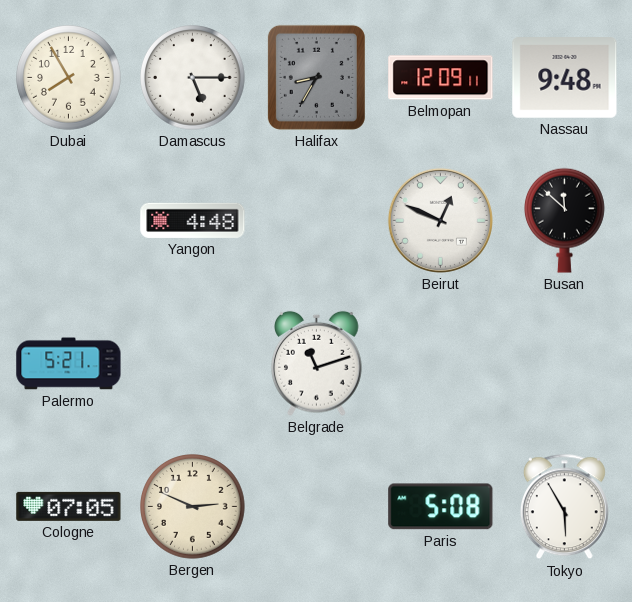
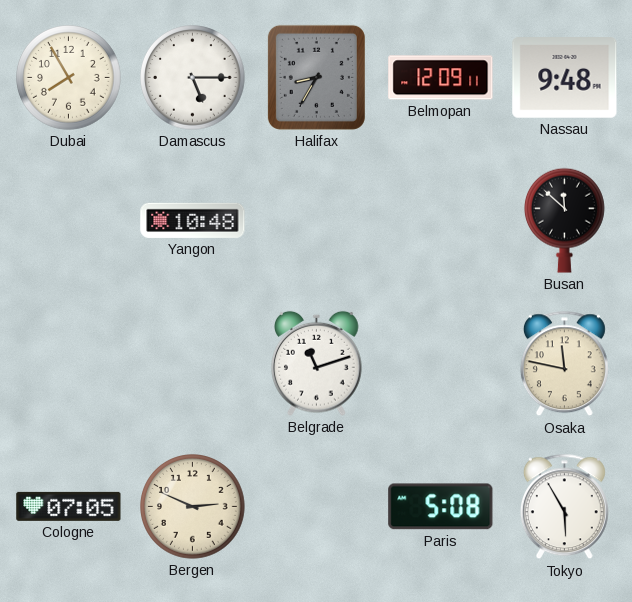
Yangon: 4:48 -> 10:48
Beirut: 12:49 -> none
Palermo: 5:21 -> none
Osaka: none -> 11:47
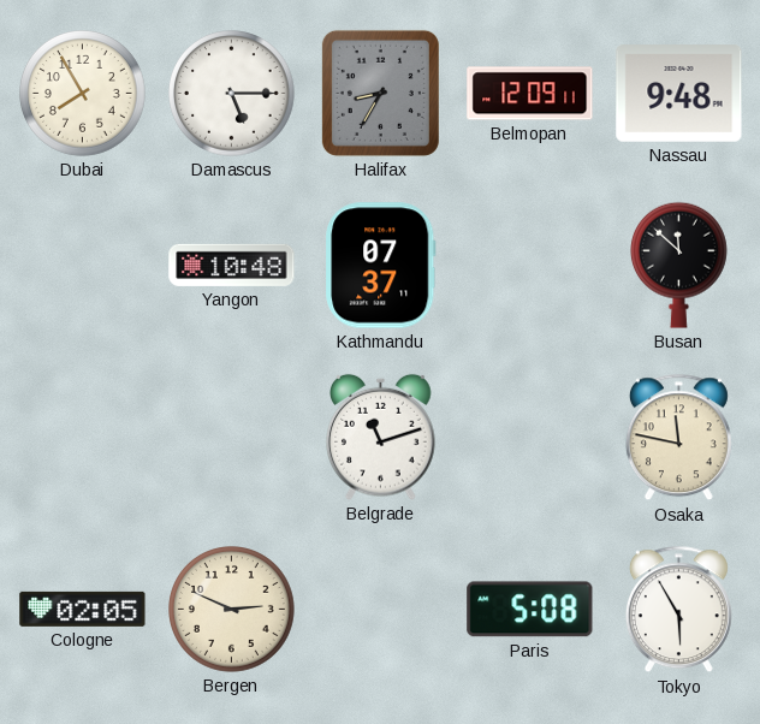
Kathmandu: none -> 07:37
Cologne: 07:05 -> 02:05
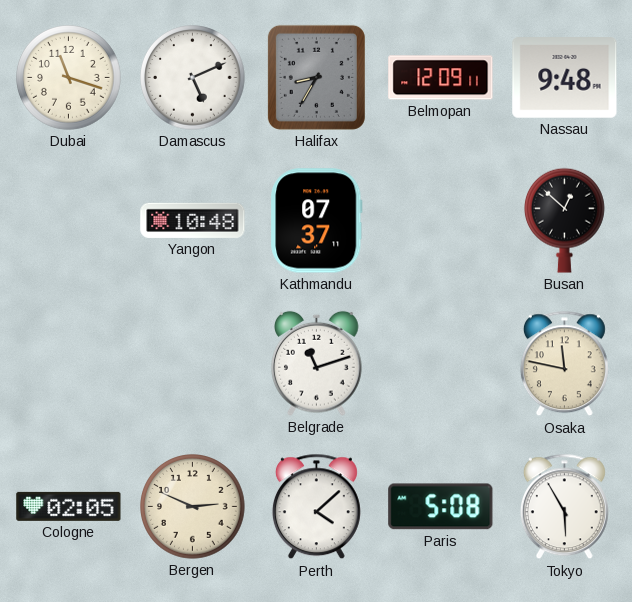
Dubai: 7:55 -> 11:18
Damascus: 5:15 -> 5:11
Busan: 11:52 -> 12:52
Perth: none -> 4:08
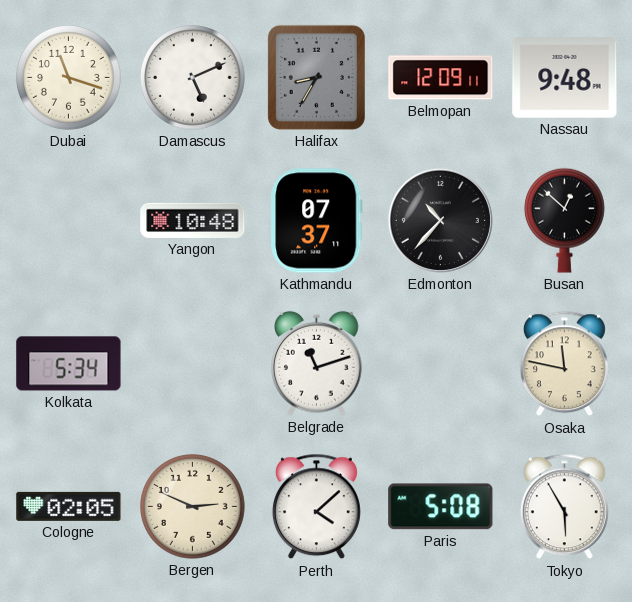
Edmonton: none -> 10:37
Kolkata: none -> 5:34
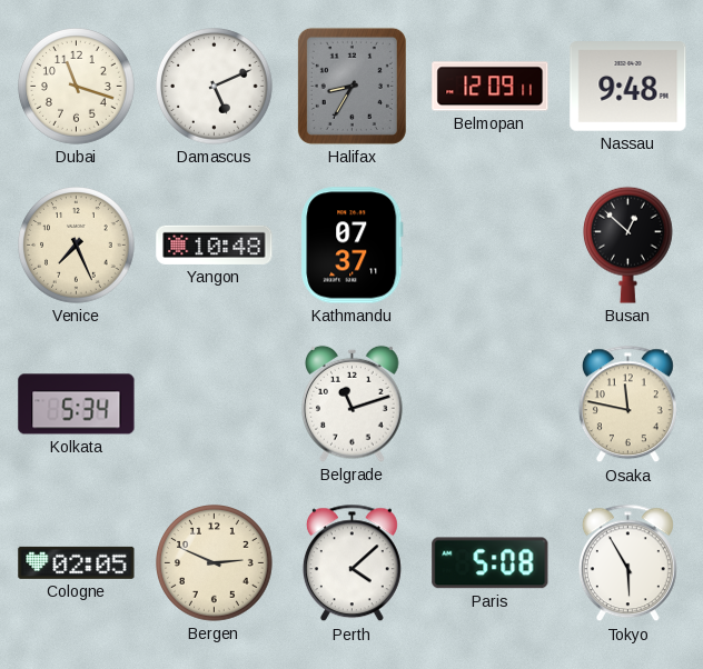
Venice: none -> 7:26
Edmonton: 10:37 -> none
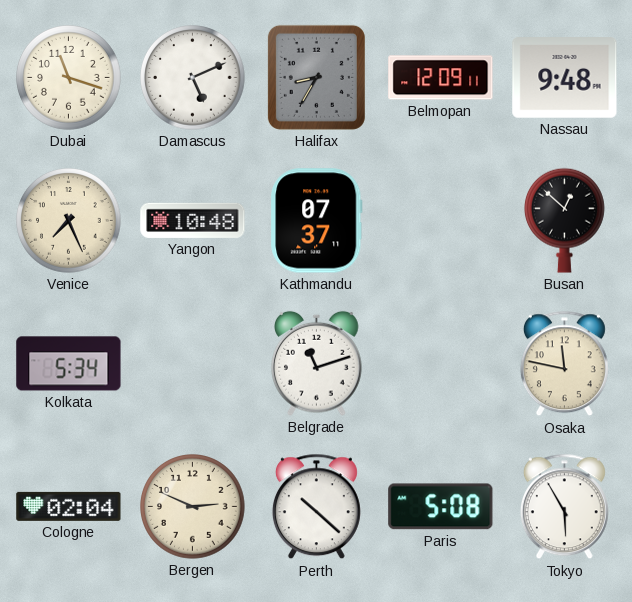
Cologne: 02:05 -> 02:04
Perth: 4:08 -> 10:22
